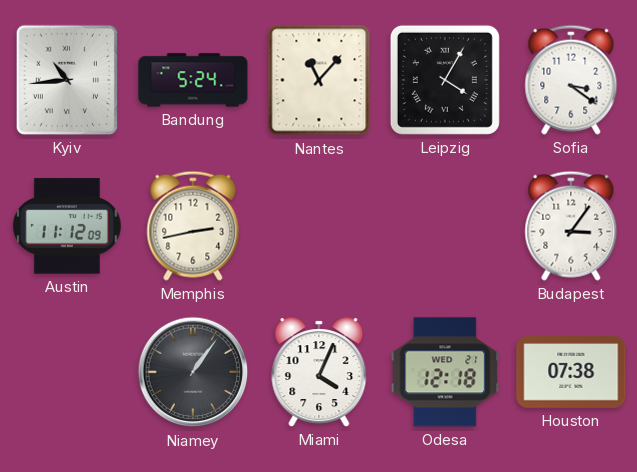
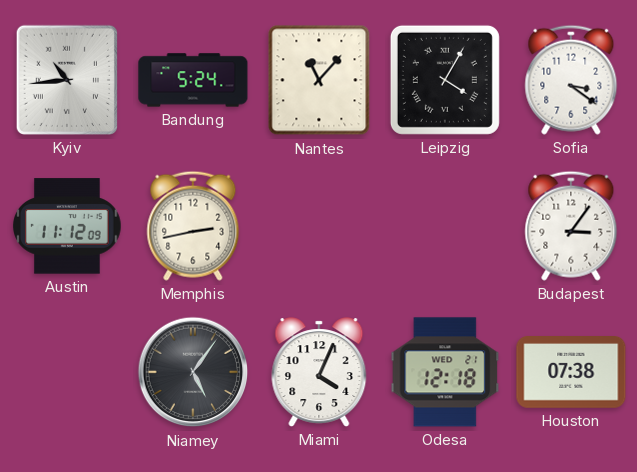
Niamey: 1:06 -> 5:06
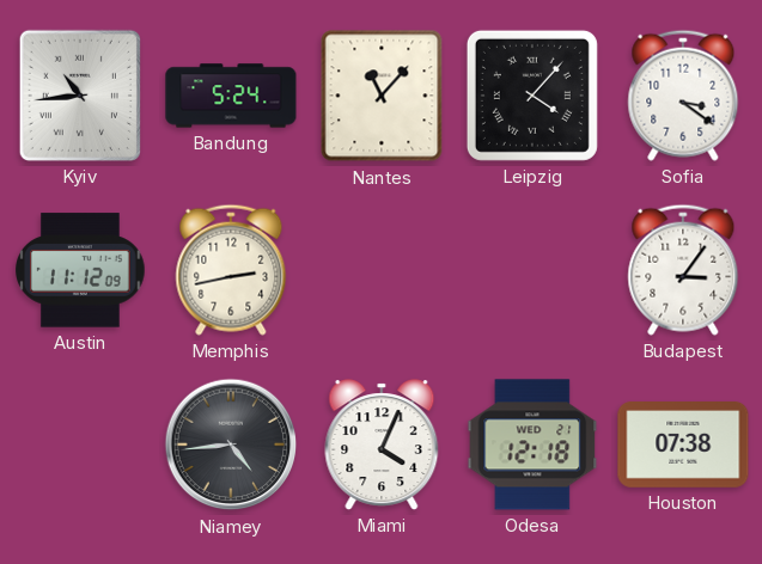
Leipzig: 4:05 -> 4:07
Niamey: 5:06 -> 4:44
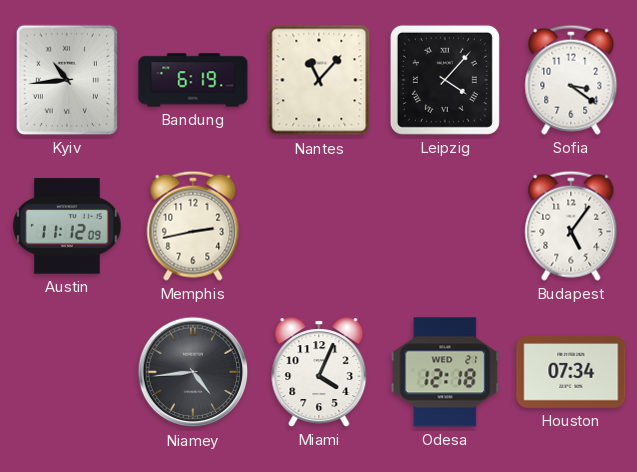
Bandung: 5:24 -> 6:19
Budapest: 3:06 -> 5:06
Houston: 07:38 -> 07:34
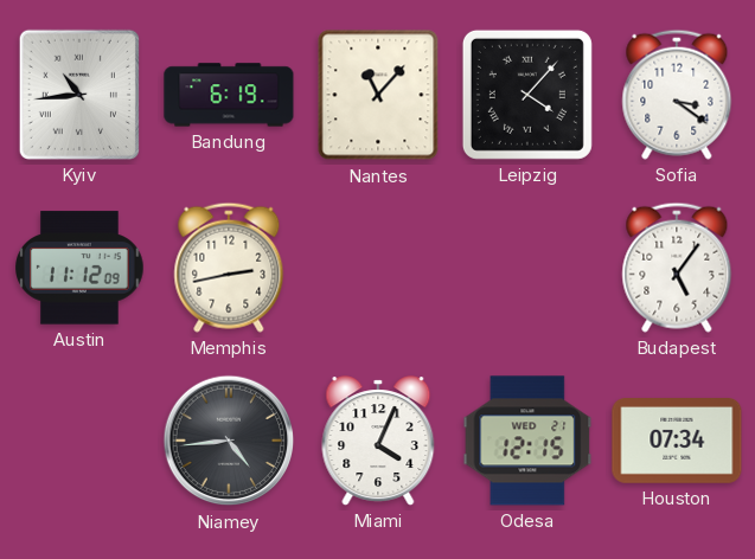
Odesa: 12:18 -> 12:15
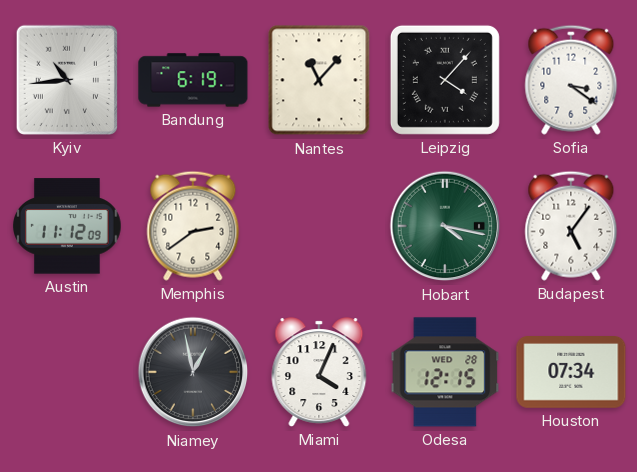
Memphis: 2:43 -> 2:39
Hobart: none -> 4:17
Niamey: 4:44 -> 12:58
Odesa date: WED 21 -> WED 28
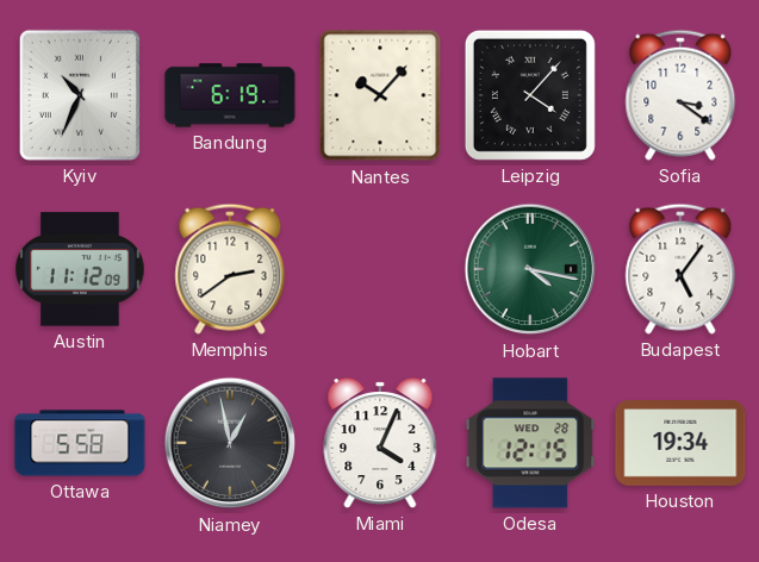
Kyiv: 10:44 -> 10:34
Nantes: 11:07 -> 10:07
Ottawa: none -> 5:58
Houston: 07:34 -> 19:34
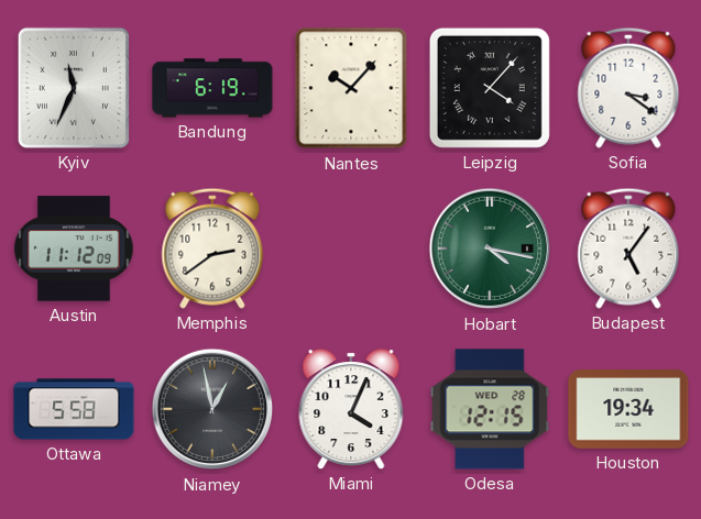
Kyiv: 10:34 -> 11:34
